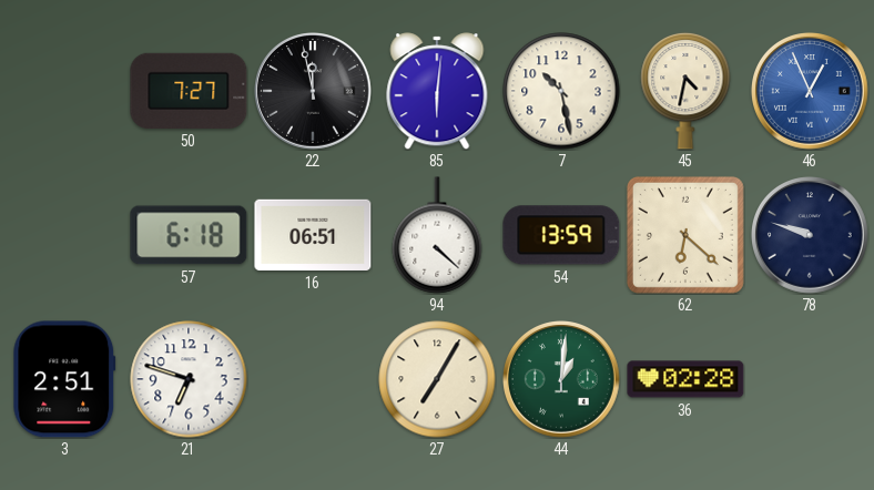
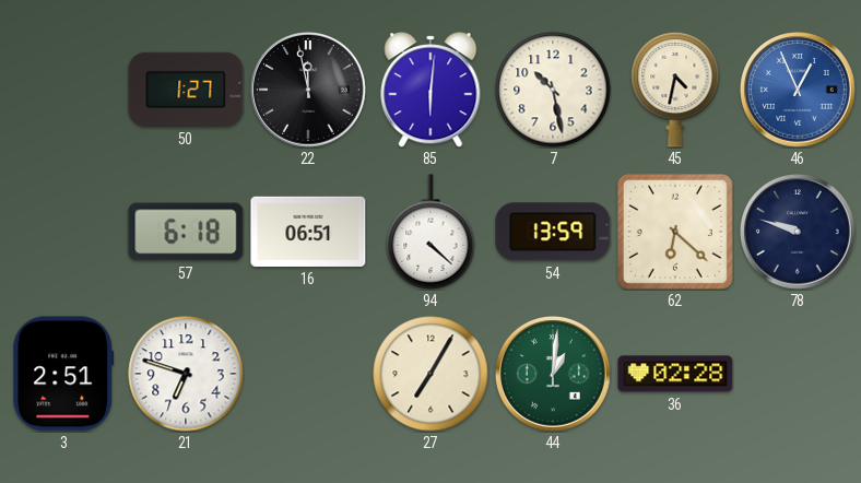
50: 7:27 -> 1:27
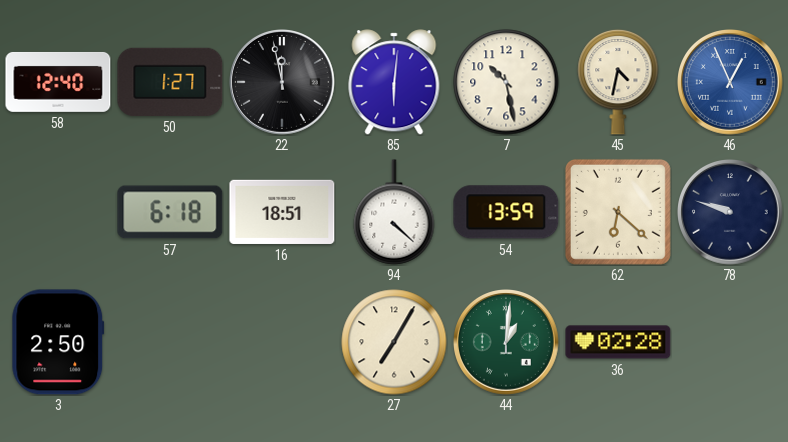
58: none -> 12:40
16: 06:51 -> 18:51
3: 2:51 -> 2:50
21: 6:48 -> none
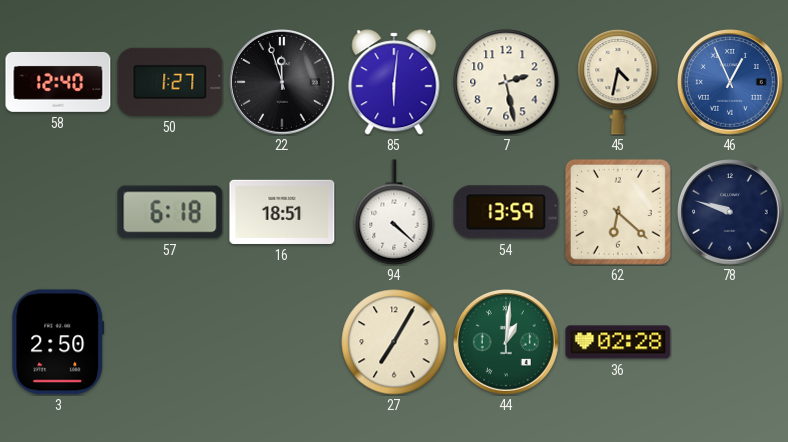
22: 11:58 -> 11:57
7: 10:28 -> 2:28
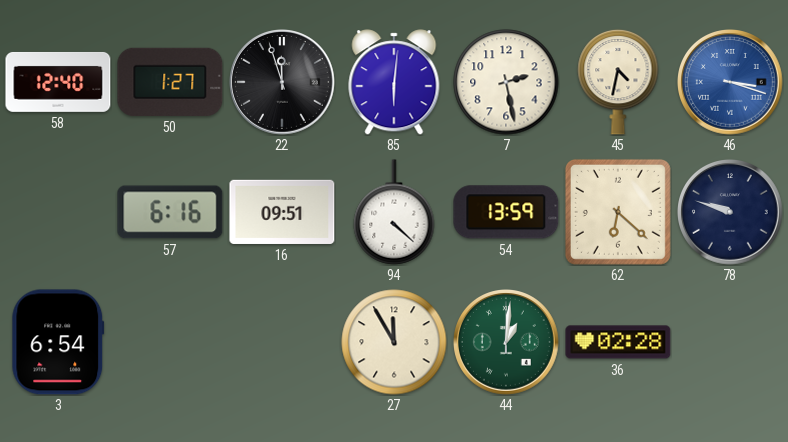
46: 12:56 -> 3:18
57: 6:18 -> 6:16
16: 18:51 -> 09:51
3: 2:50 -> 6:54
27: 7:05 -> 11:55
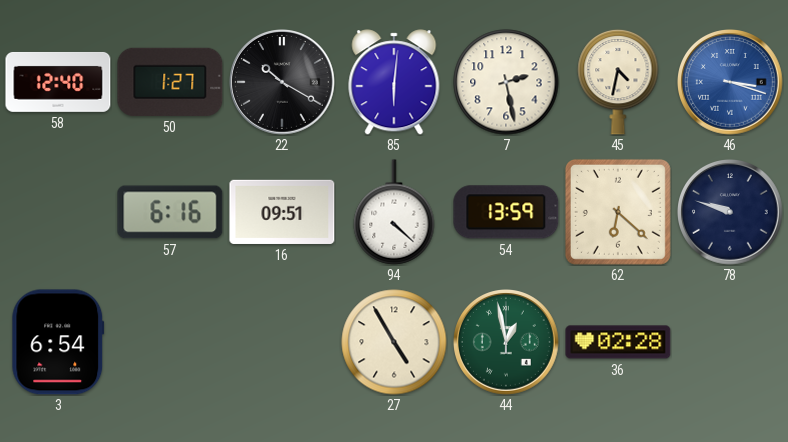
22: 11:57 -> 10:20
27: 11:55 -> 4:55
44: 1:01 -> 12:58
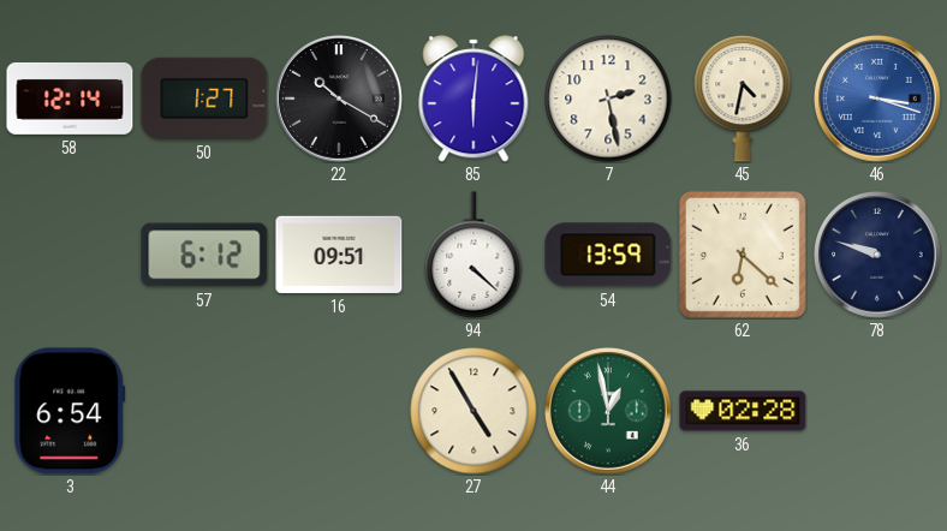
58: 12:40 -> 12:14
57: 6:16 -> 6:12
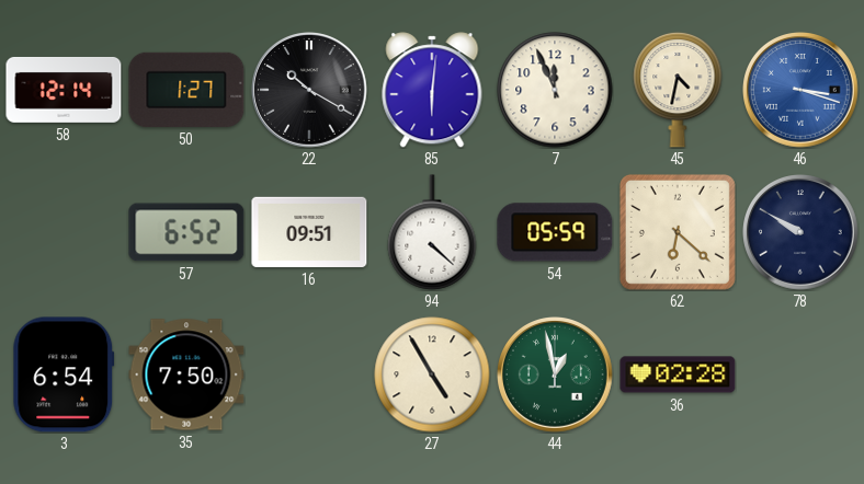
7: 2:28 -> 11:56
57: 6:12 -> 6:52
54: 13:59 -> 05:59
78: 9:48 -> 9:50
35: none -> 7:50
